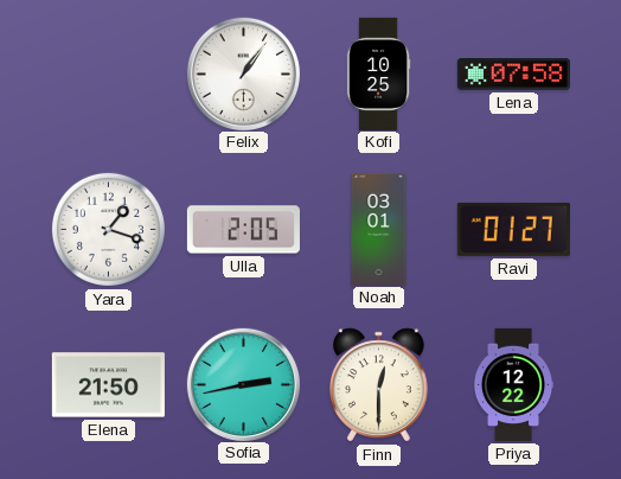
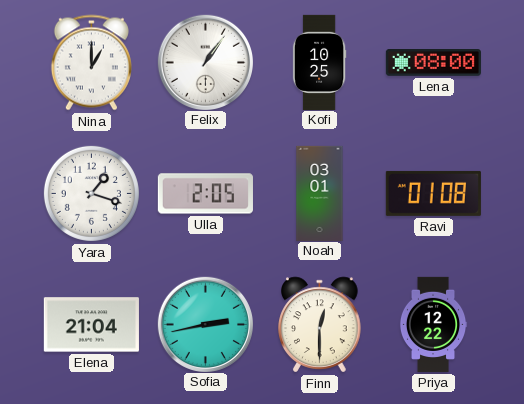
Nina: none -> 1:00
Lena: 07:58 -> 08:00
Ravi: 01:27 -> 01:08
Elena: 21:50 -> 21:04
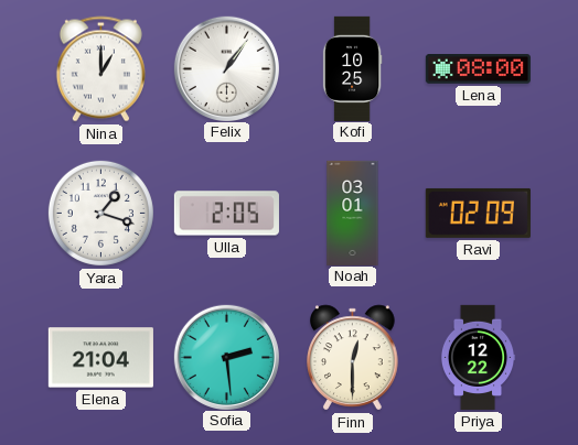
Ravi: 01:08 -> 02:09
Sofia: 2:43 -> 2:29
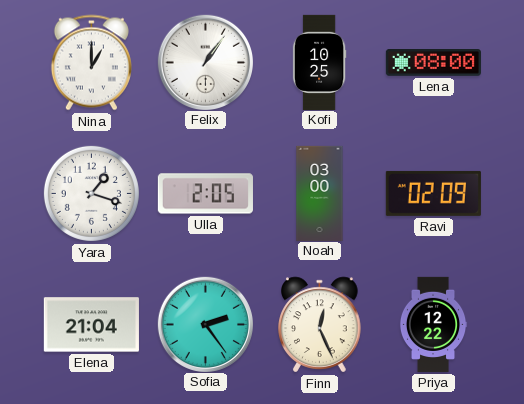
Noah: 03:01 -> 03:00
Sofia: 2:29 -> 2:24
Finn: 12:30 -> 12:26
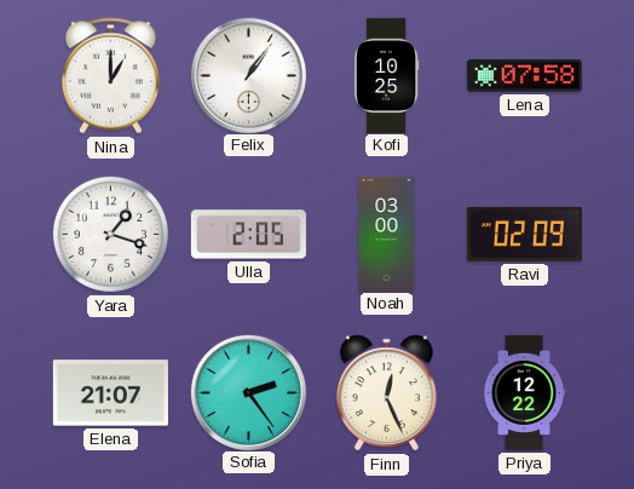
Lena: 08:00 -> 07:58
Elena: 21:04 -> 21:07
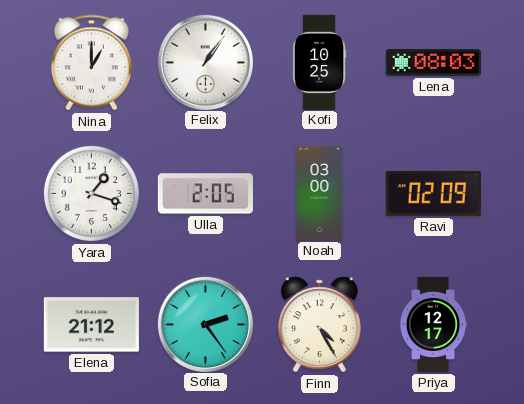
Lena: 07:58 -> 08:03
Elena: 21:07 -> 21:12
Finn: 12:26 -> 4:25
Priya: 12:22 -> 12:17
